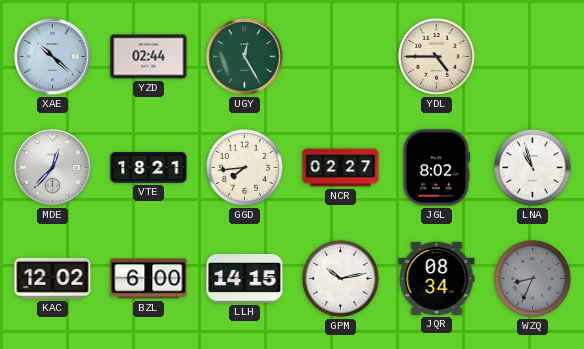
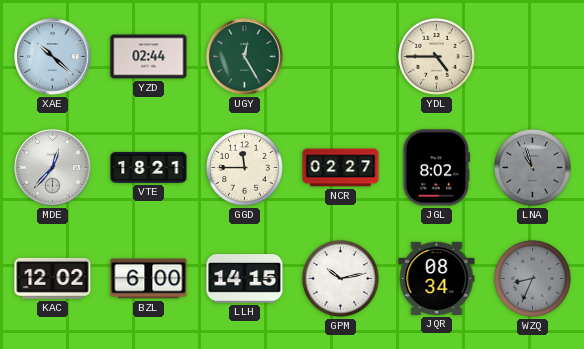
GGD: 7:44 -> 11:45
LNA dial: white -> grey
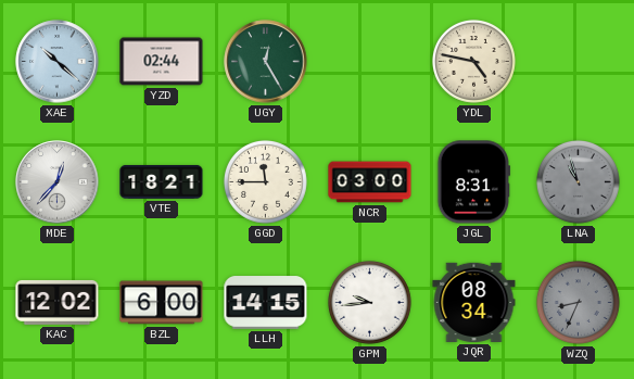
YDL: 4:45 -> 4:47
NCR: 02:27 -> 03:00
JGL: 8:02 -> 8:31
GPM: 10:13 -> 9:44
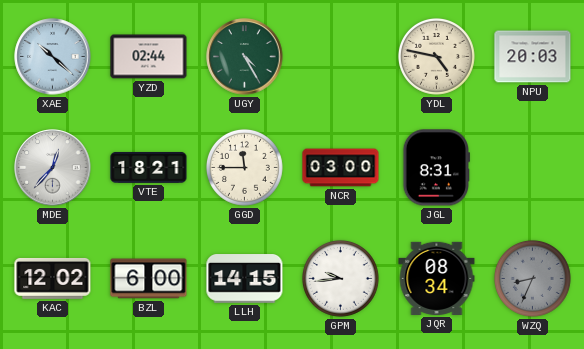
UGY: 12:25 -> 4:25
NPU: none -> 20:03
LNA: 10:57 -> none
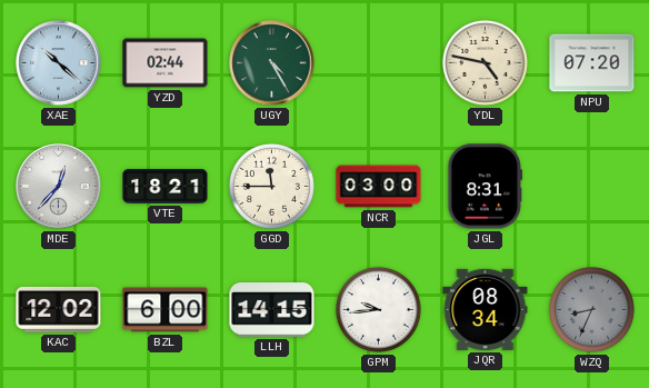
NPU: 20:03 -> 07:20
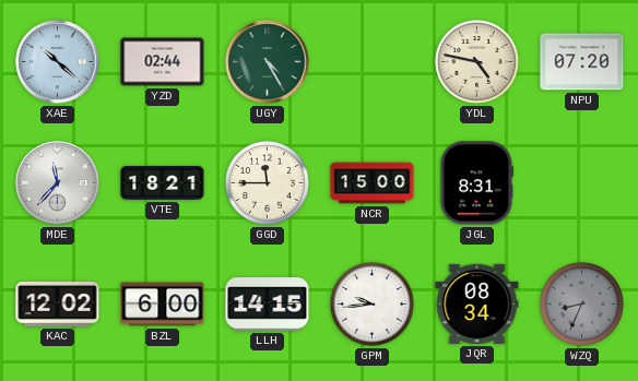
MDE: 12:37 -> 11:37
NCR: 03:00 -> 15:00
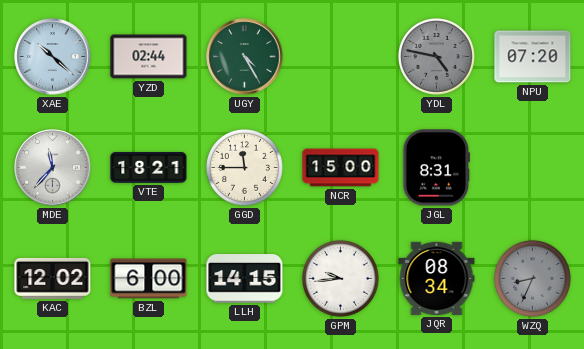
YDL dial: cream -> grey
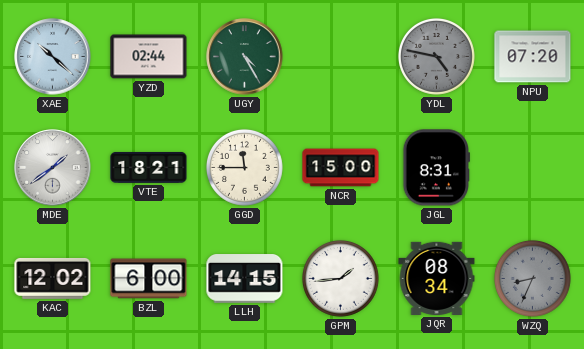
MDE: 11:37 -> 1:39
GPM: 9:44 -> 1:44
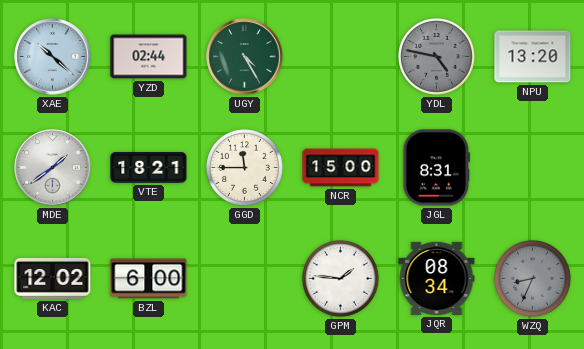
NPU: 07:20 -> 13:20
LLH: 14:15 -> none
GPM: 1:44 -> 1:46
